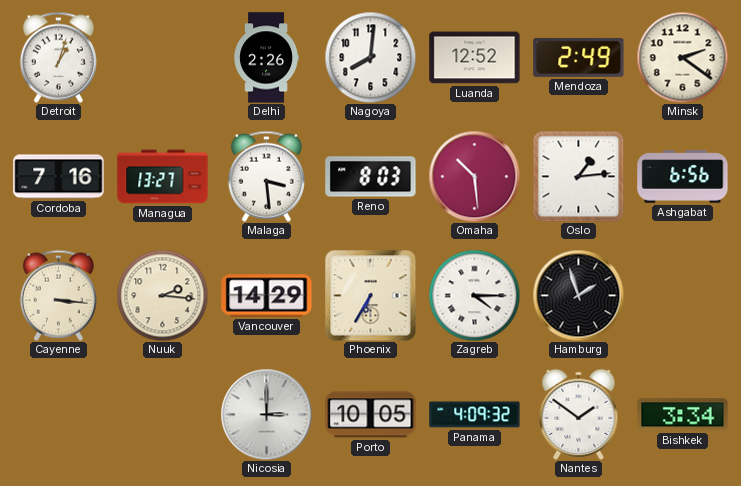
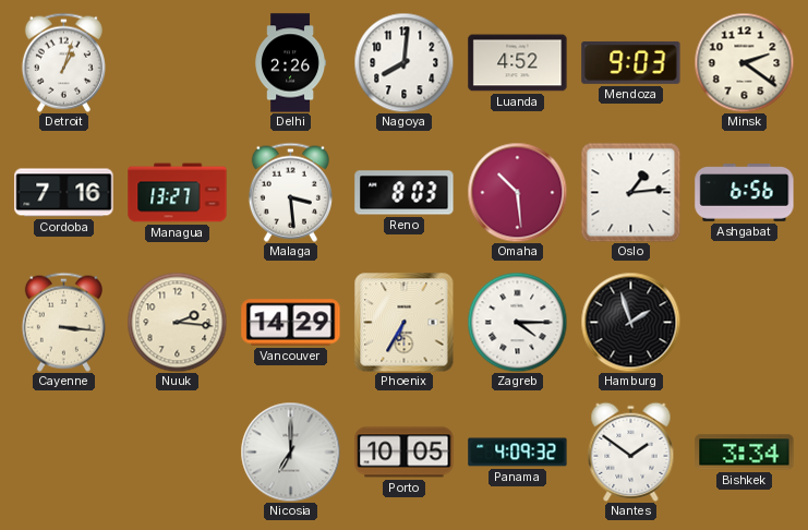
Luanda: 12:52 -> 4:52
Mendoza: 2:49 -> 9:03
Nicosia: 3:00 -> 7:00
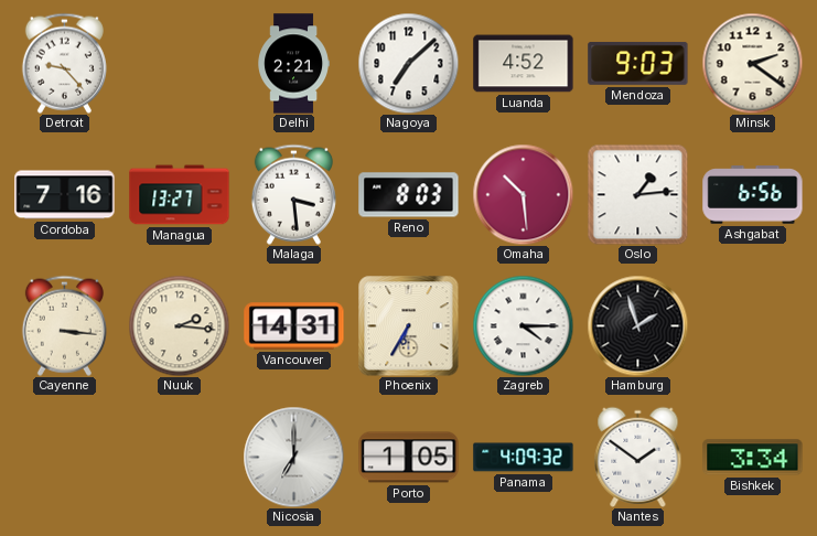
Detroit: 1:03 -> 9:23
Delhi: 2:26 -> 2:21
Nagoya: 8:01 -> 7:08
Vancouver: 14:29 -> 14:31
Porto: 10:05 -> 1:05
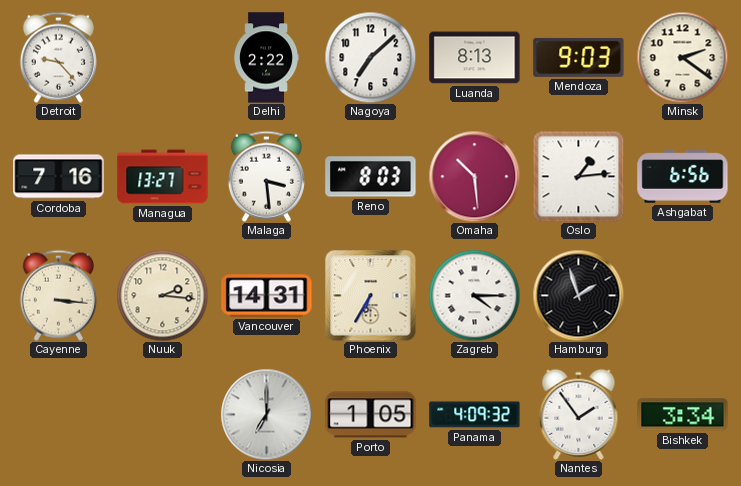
Delhi: 2:21 -> 2:22
Luanda: 4:52 -> 8:13
Nantes: 1:51 -> 1:54
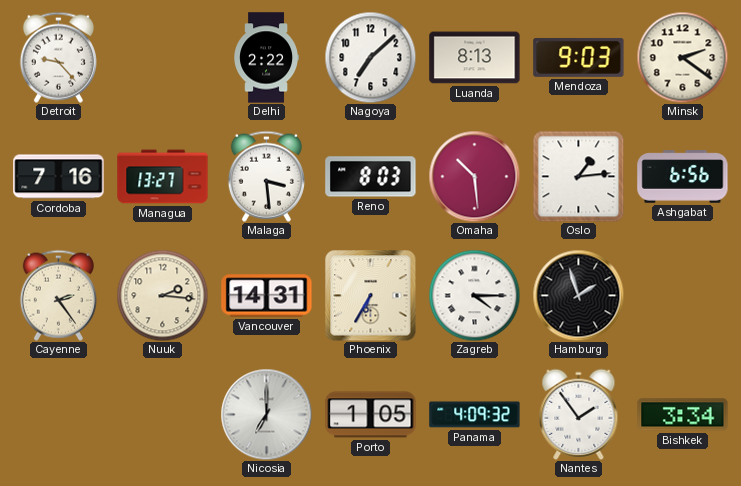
Cayenne: 3:16 -> 2:24
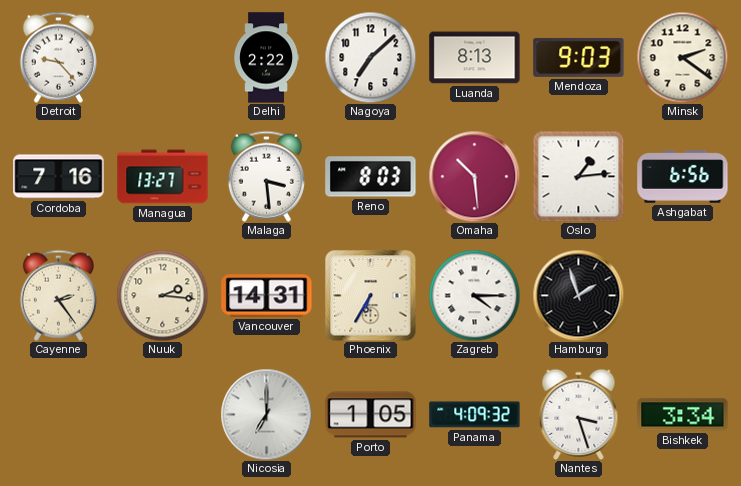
Nantes: 1:54 -> 3:27
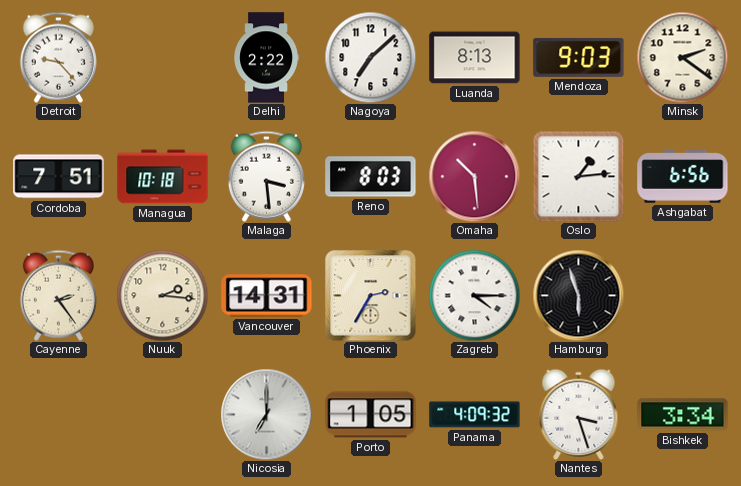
Cordoba: 7:16 -> 7:51
Managua: 13:27 -> 10:18
Phoenix: 6:35 -> 2:35
Hamburg: 1:57 -> 5:57
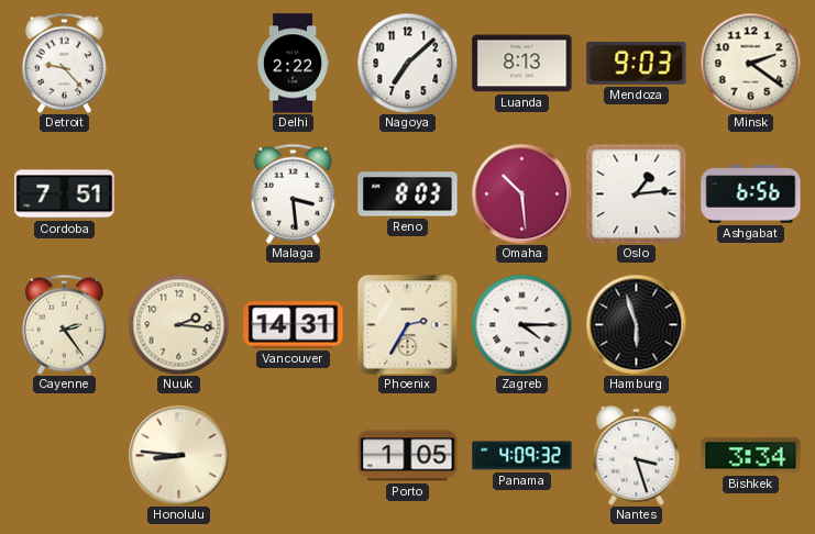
Managua: 10:18 -> none
Honolulu: none -> 8:46
Nicosia: 7:00 -> none
